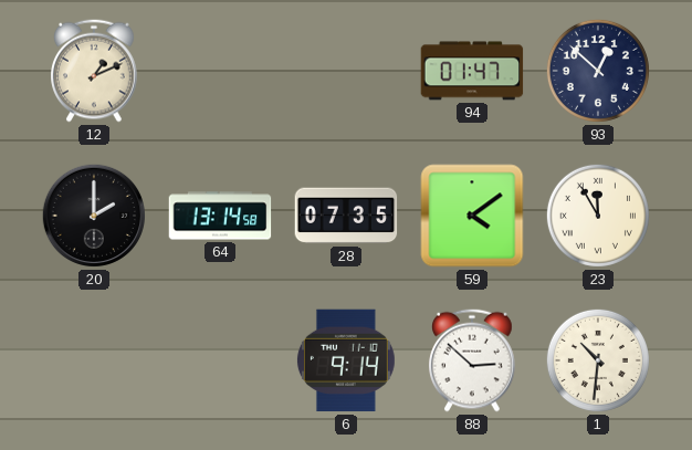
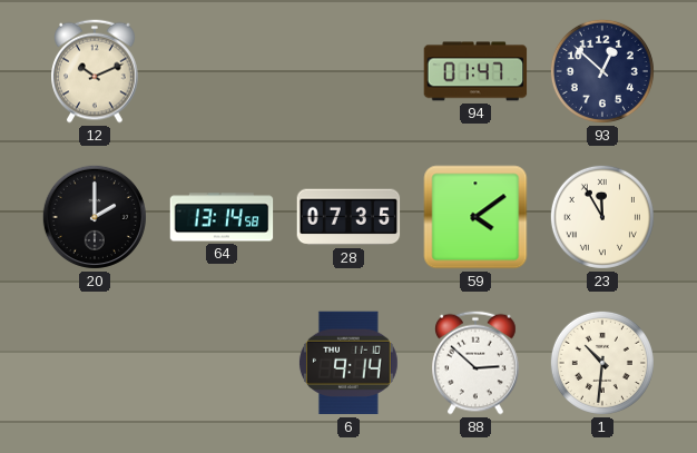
12: 1:11 -> 10:11
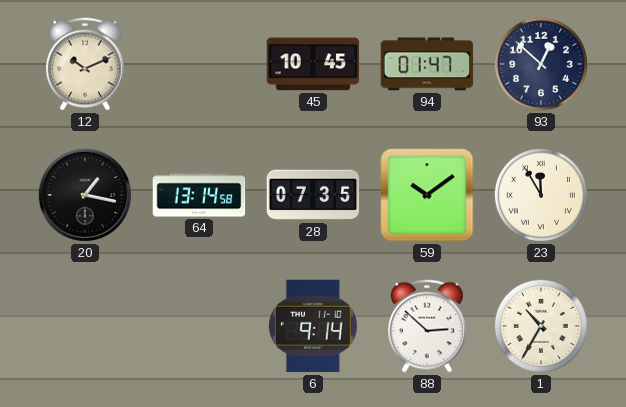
45: none -> 10:45
20: 2:00 -> 1:17
59: 4:09 -> 10:09
1: 10:31 -> 10:35
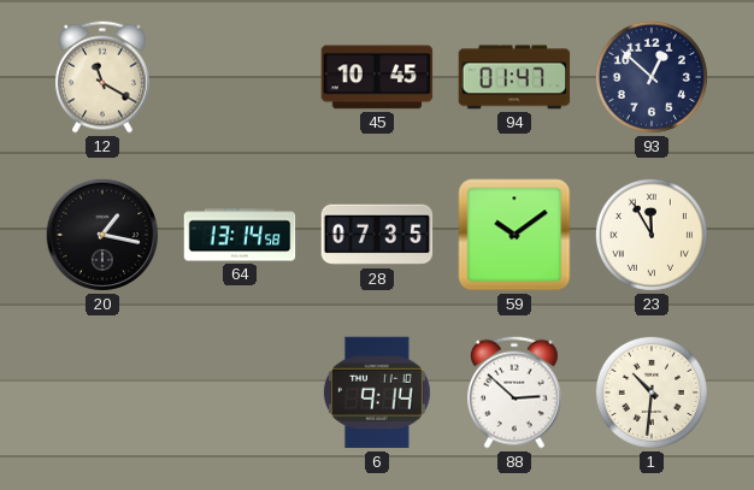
12: 10:11 -> 11:20
1: 10:35 -> 10:31
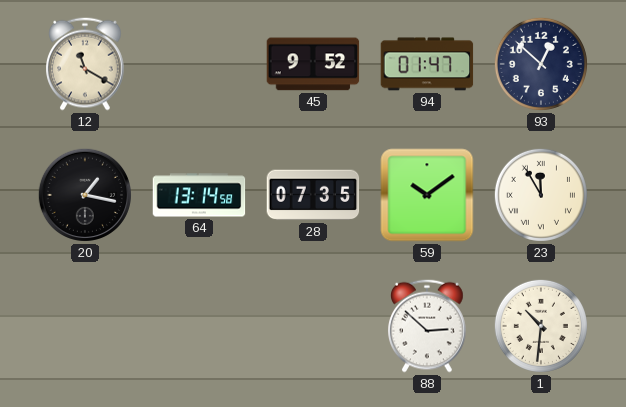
45: 10:45 -> 9:52
6: 9:14 -> none
